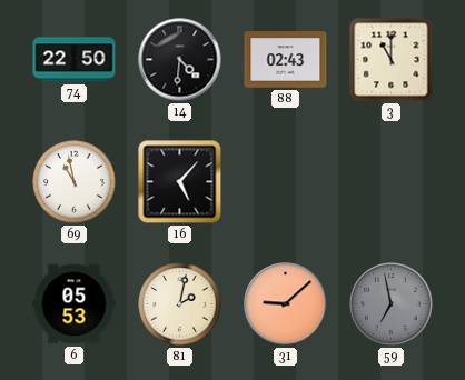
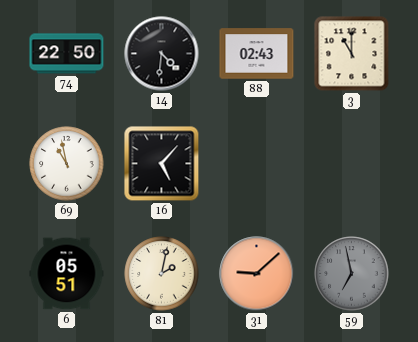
6: 05:53 -> 05:51
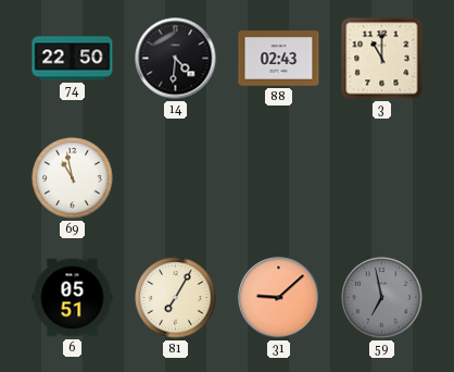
16: 5:07 -> none
81: 2:02 -> 7:05
